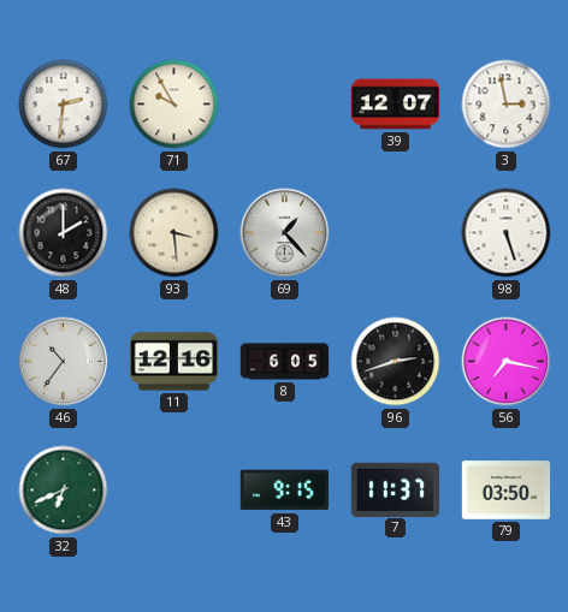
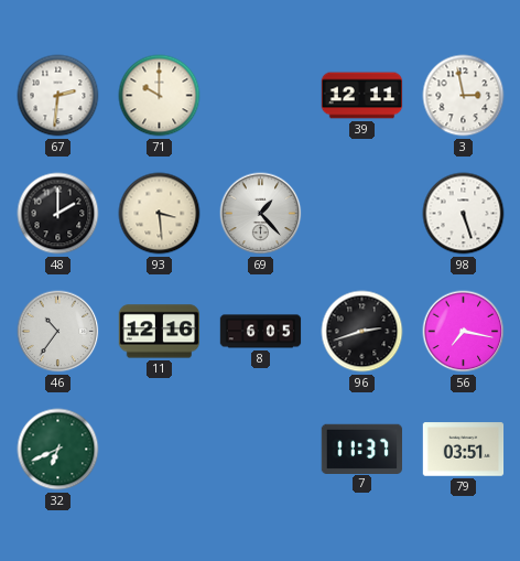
71: 9:55 -> 10:00
39: 12:07 -> 12:11
43: 9:15 -> none
79: 03:50 -> 03:51
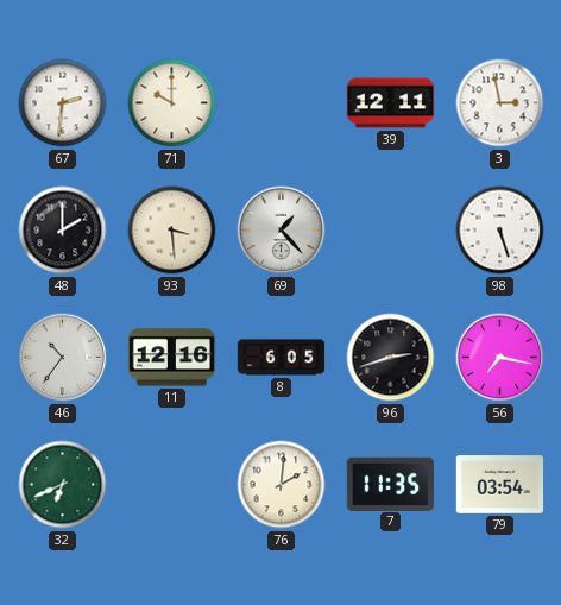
76: none -> 2:01
7: 11:37 -> 11:35
79: 03:51 -> 03:54
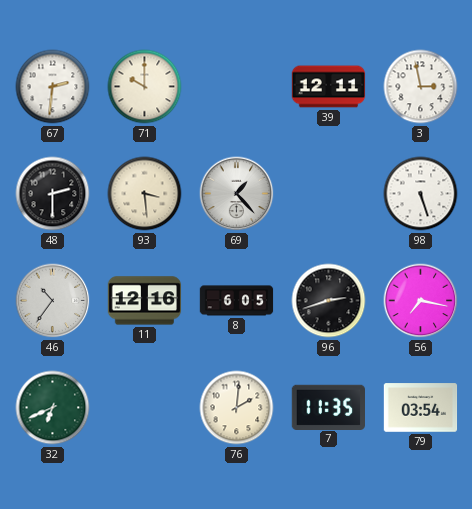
48: 2:00 -> 2:30
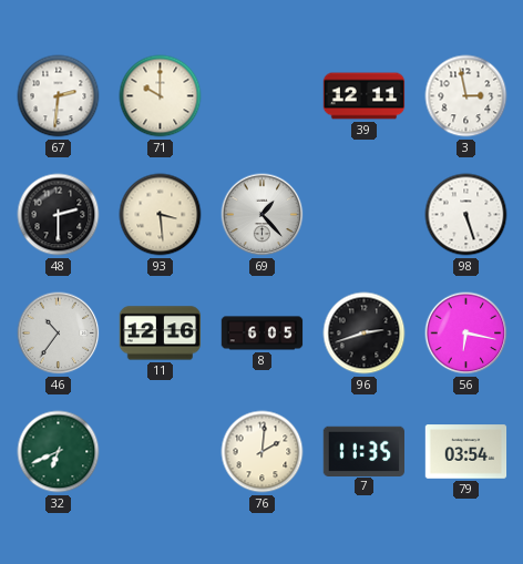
56: 7:17 -> 6:17
